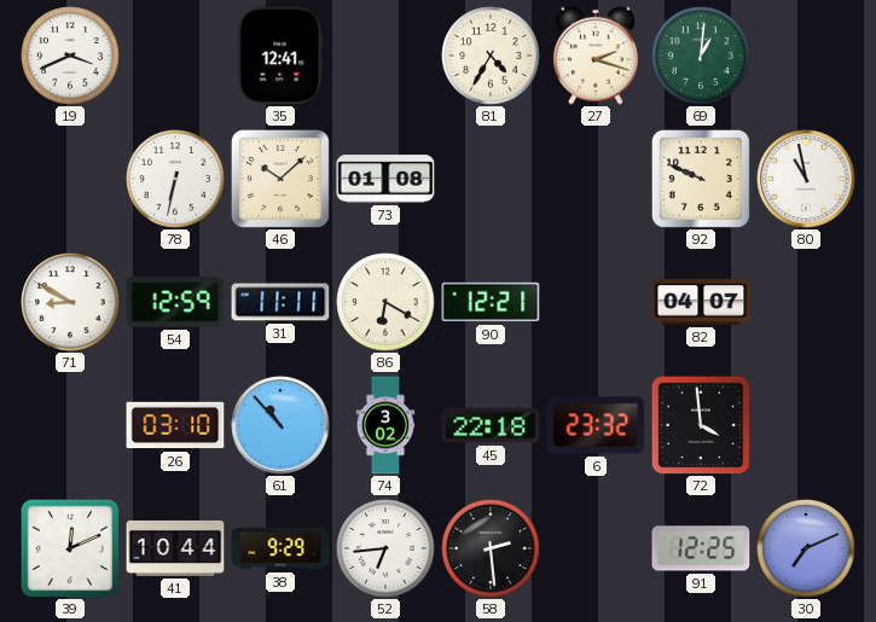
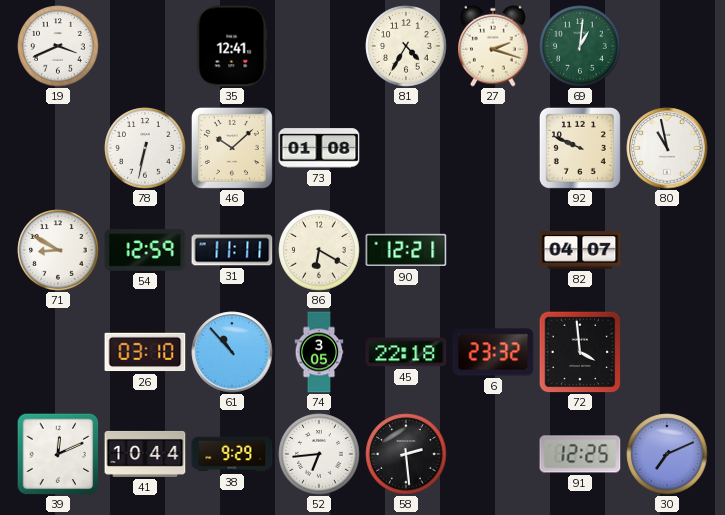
74: 3:02 -> 3:05
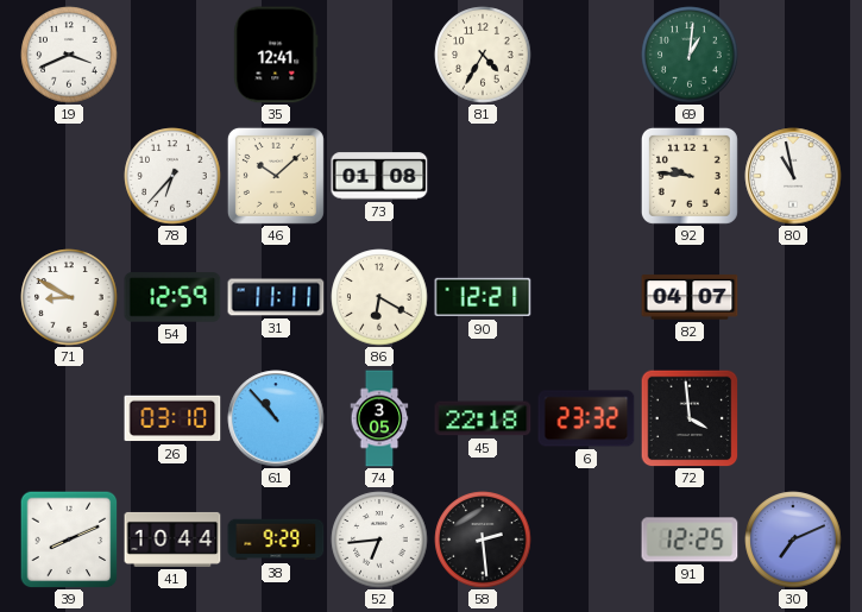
27: 2:18 -> none
78: 6:32 -> 6:37
92: 9:49 -> 9:46
39: 12:11 -> 8:11
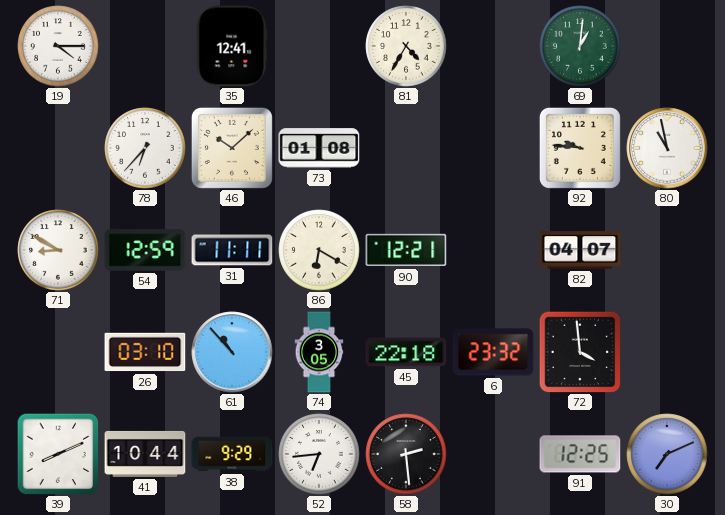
19: 3:41 -> 4:15
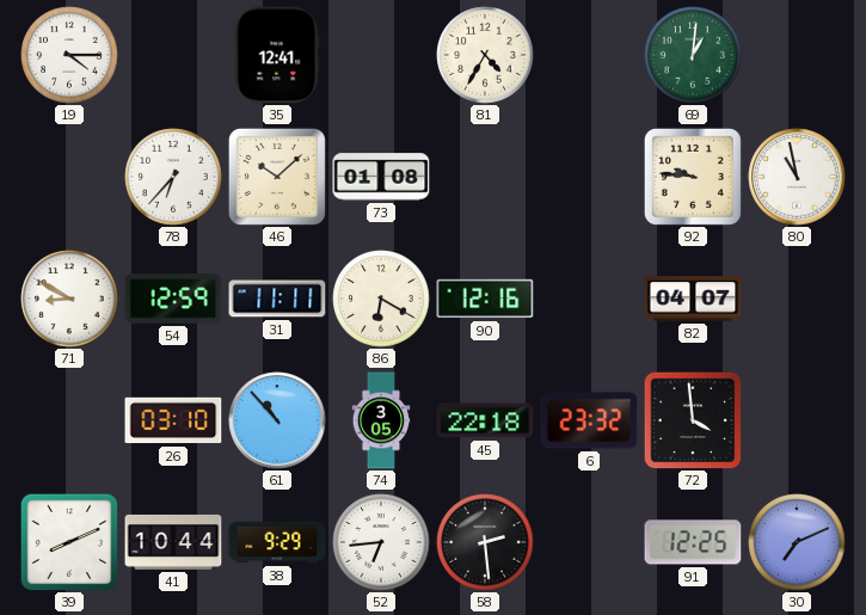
90: 12:21 -> 12:16
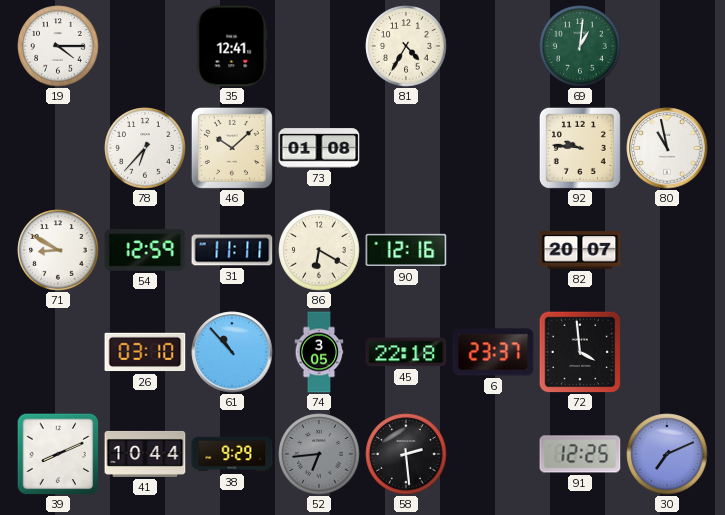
82: 04:07 -> 20:07
6: 23:32 -> 23:37
52 dial: white -> grey
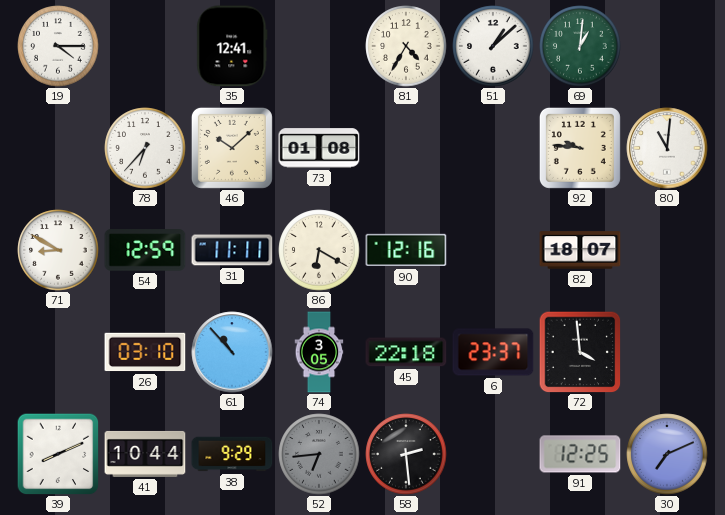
51: none -> 1:08
80: 10:58 -> 11:01
82: 20:07 -> 18:07
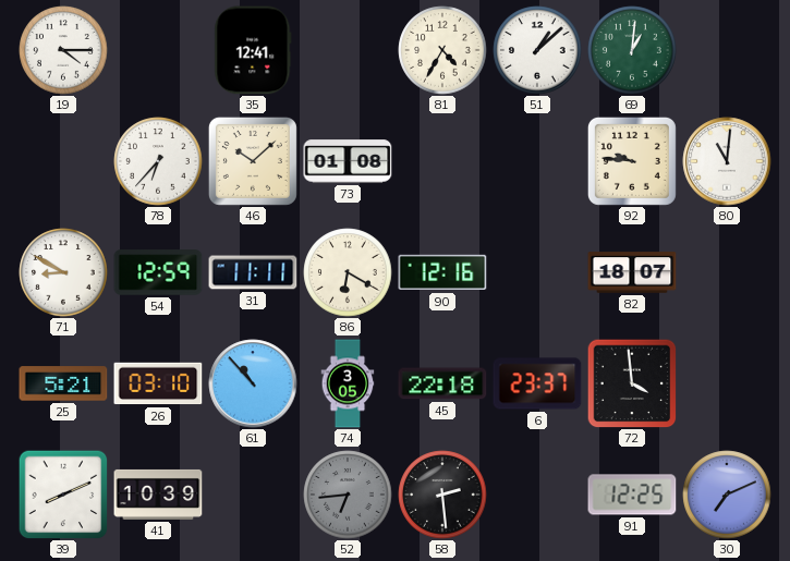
25: none -> 5:21
41: 10:44 -> 10:39
38: 9:29 -> none
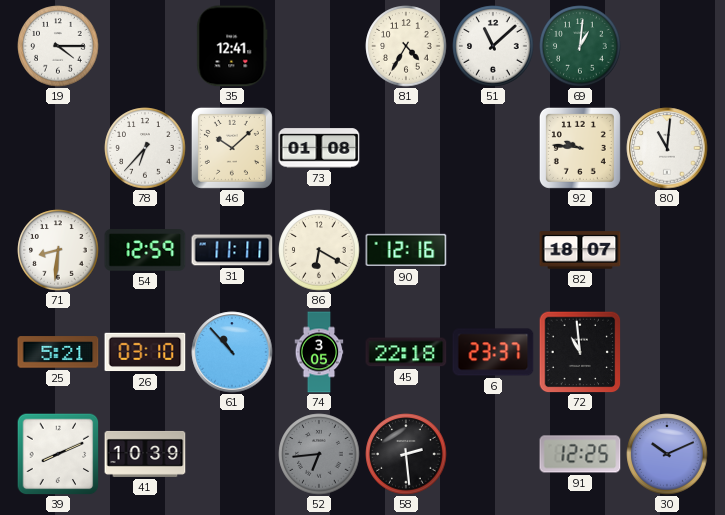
51: 1:08 -> 11:08
71: 8:50 -> 8:31
72: 3:59 -> 10:59
30: 7:11 -> 10:11
